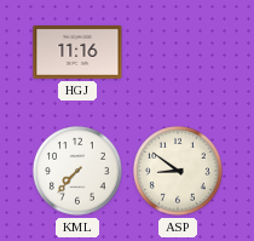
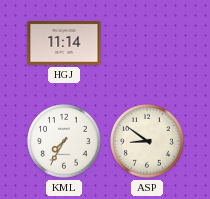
HGJ: 11:16 -> 11:14
KML: 7:37 -> 7:35
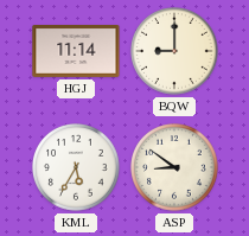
BQW: none -> 9:00
KML: 7:35 -> 5:35
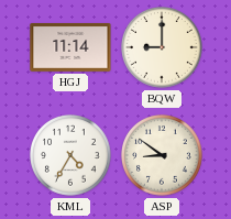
KML: 5:35 -> 4:35
